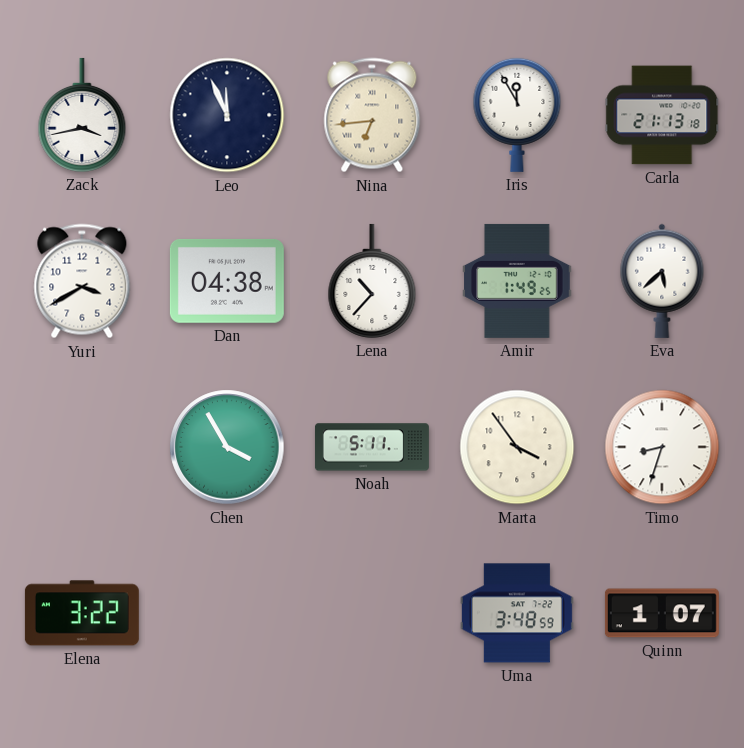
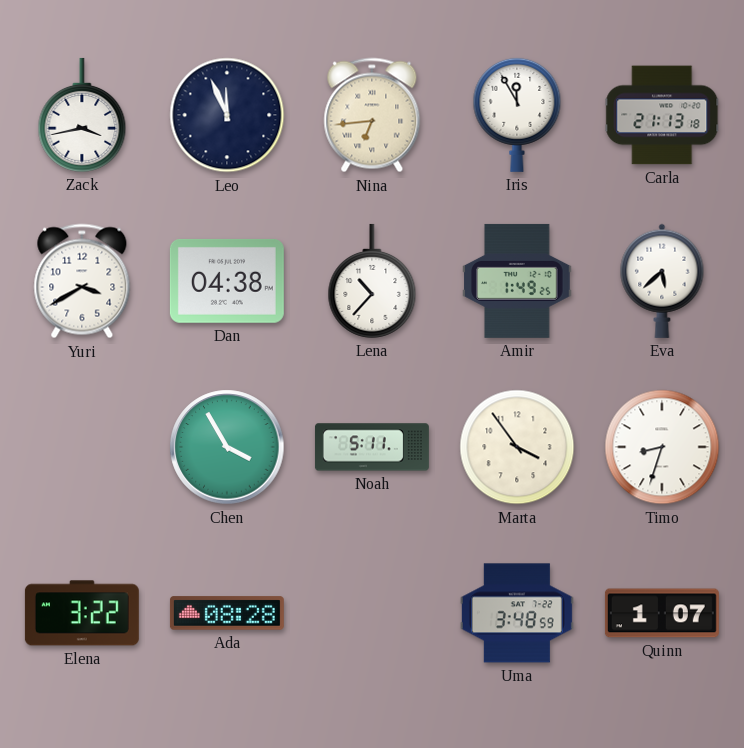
Ada: none -> 08:28
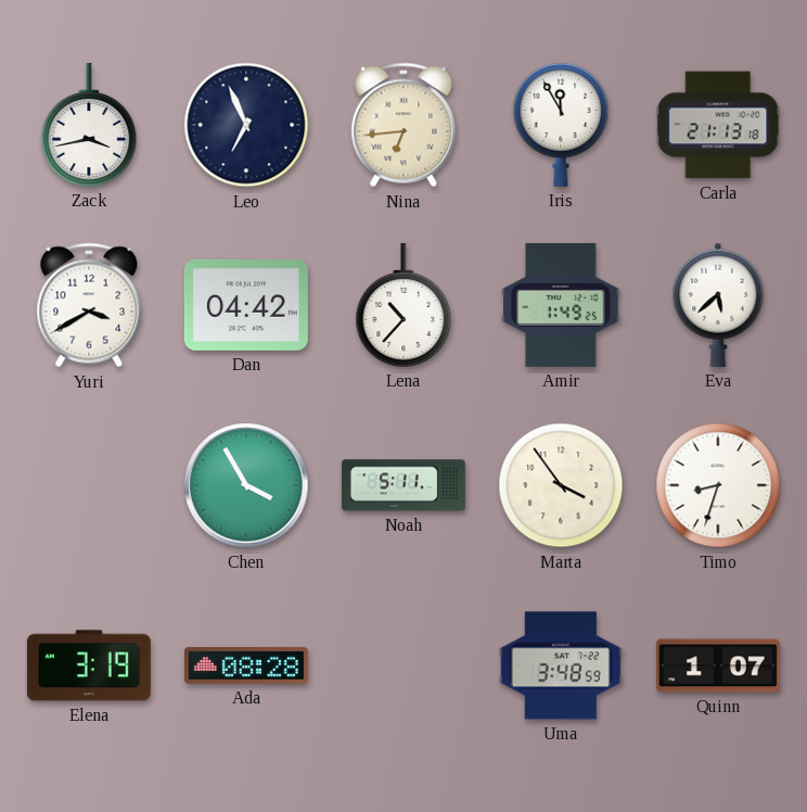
Leo: 11:56 -> 6:56
Dan: 04:38 -> 04:42
Elena: 3:22 -> 3:19
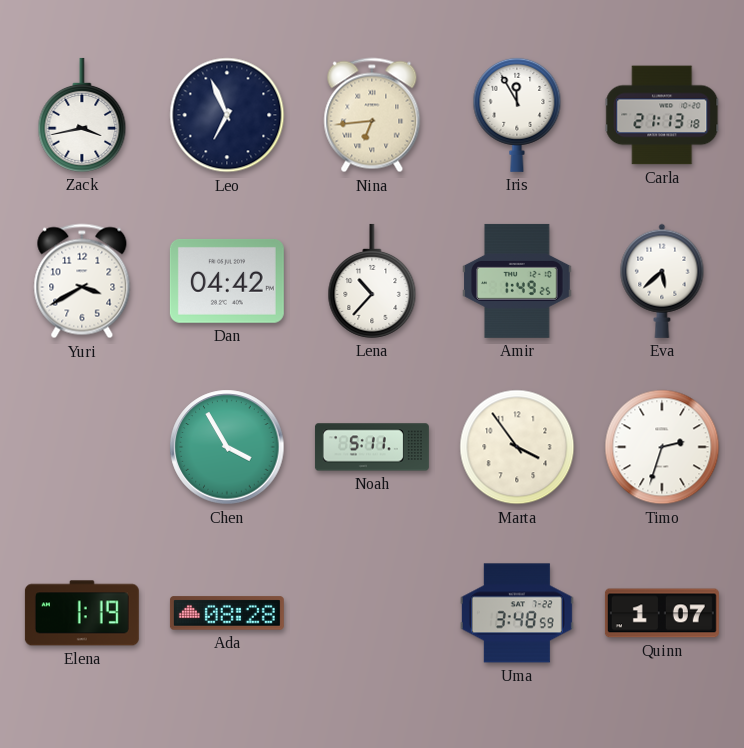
Timo: 8:33 -> 2:33
Elena: 3:19 -> 1:19
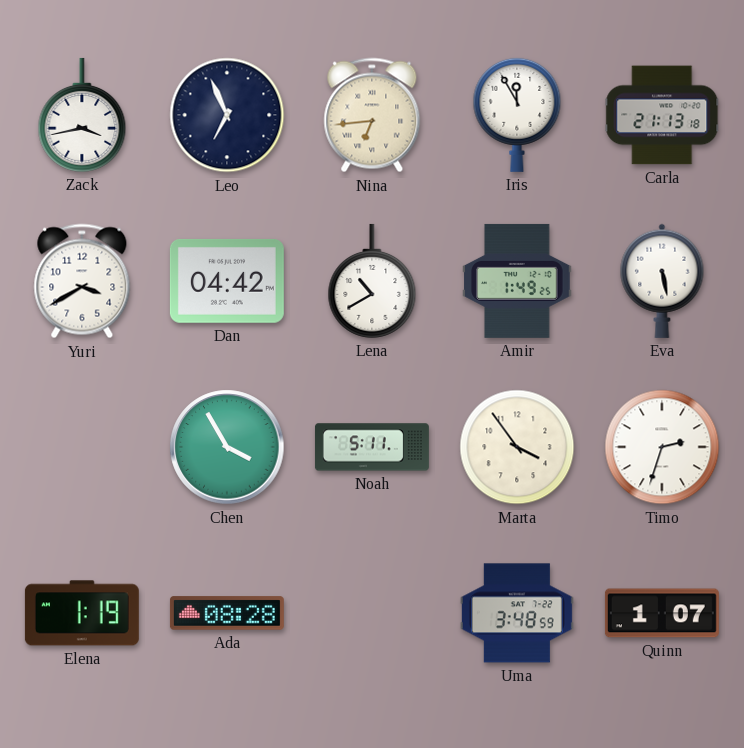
Lena: 10:37 -> 10:40
Eva: 5:38 -> 5:28
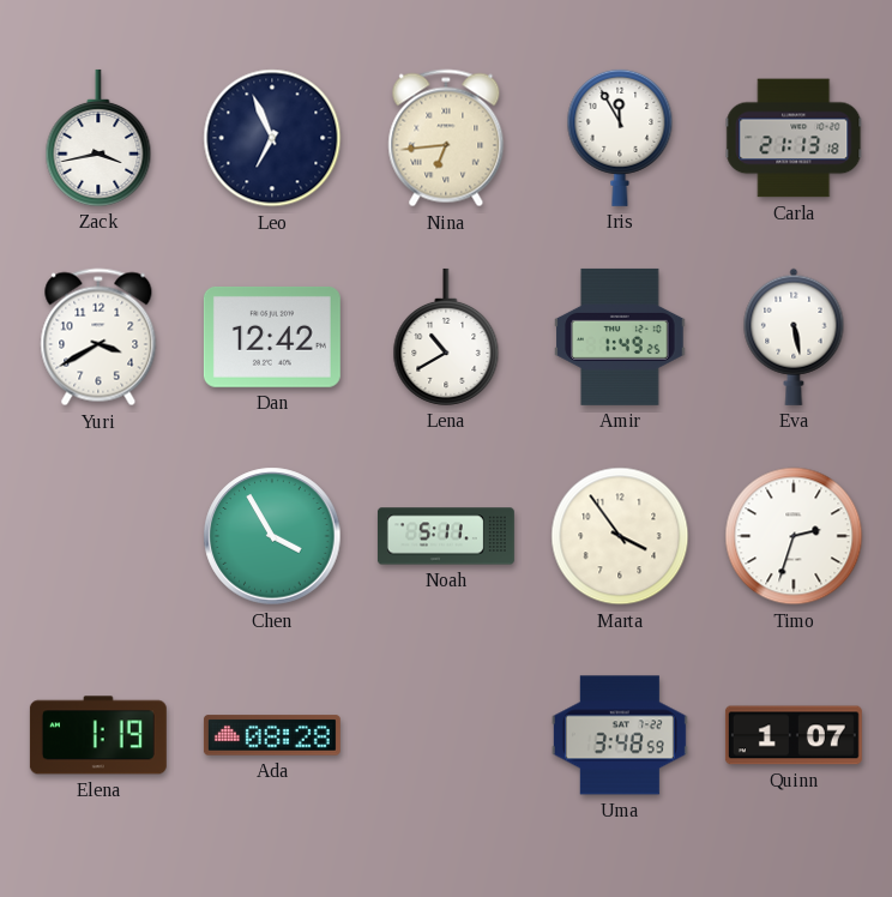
Dan: 04:42 -> 12:42
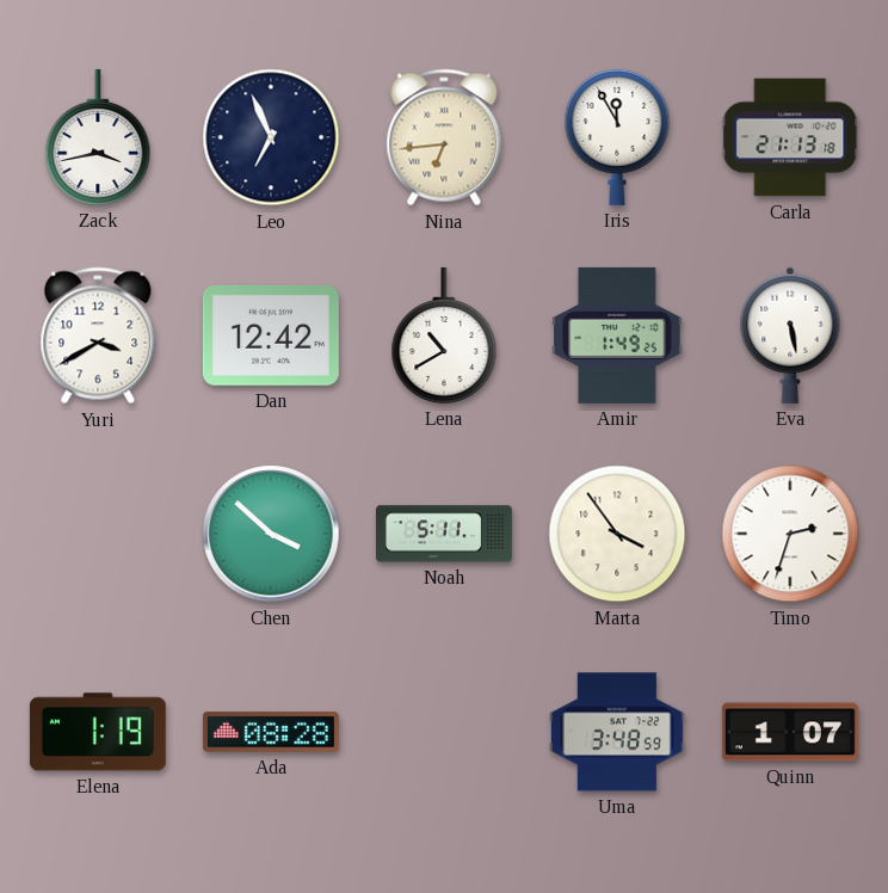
Chen: 3:55 -> 3:52
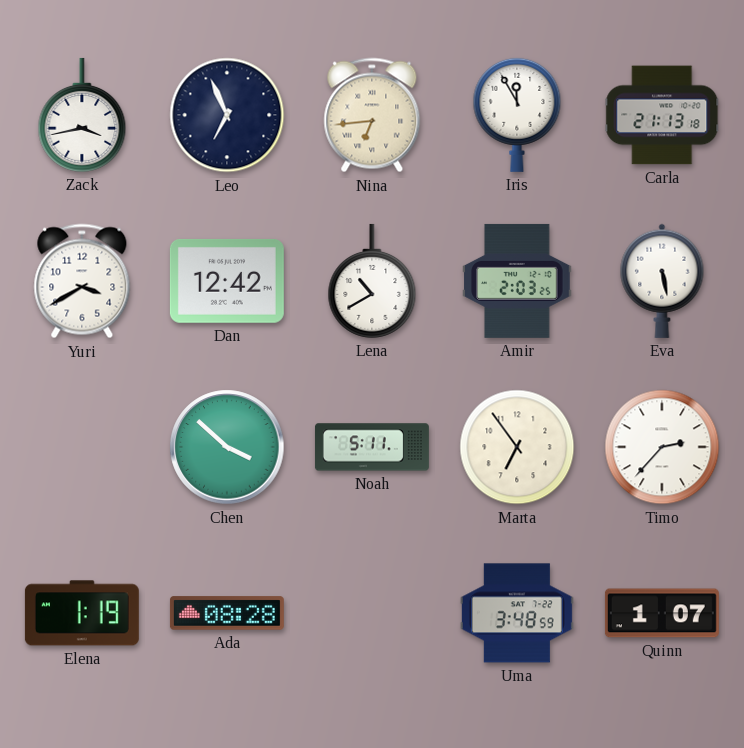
Amir: 1:49 -> 2:03
Marta: 3:54 -> 6:54
Timo: 2:33 -> 2:37
